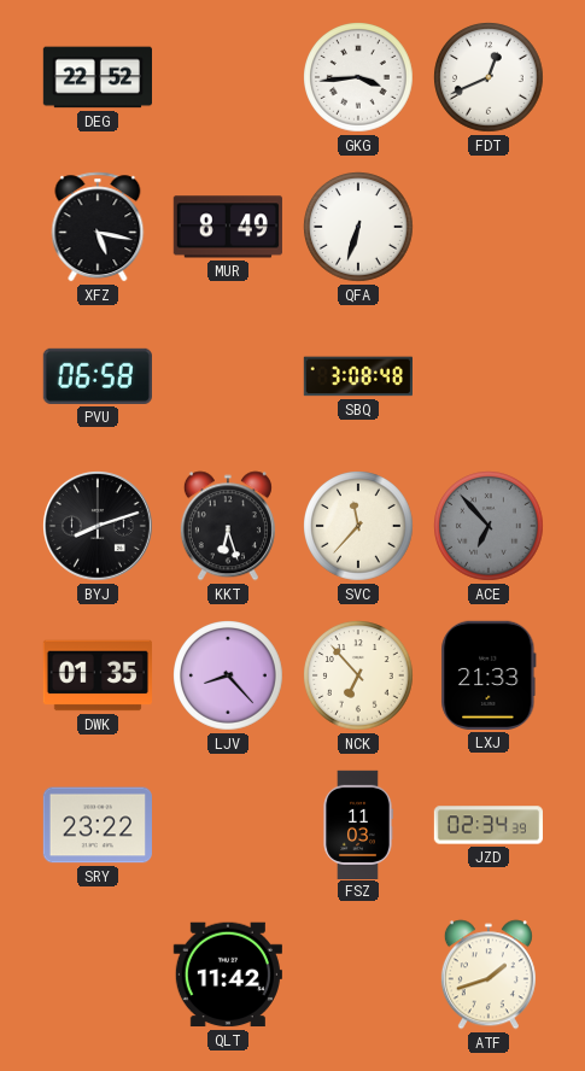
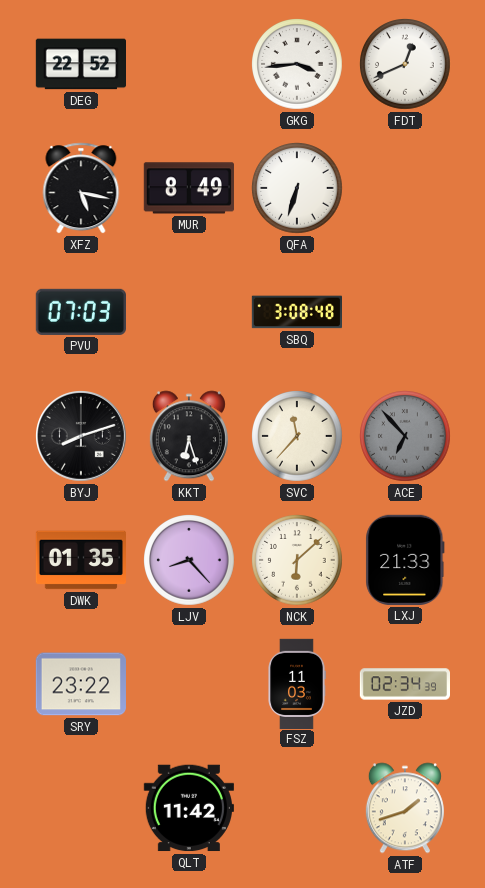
PVU: 06:58 -> 07:03
NCK: 6:53 -> 6:08
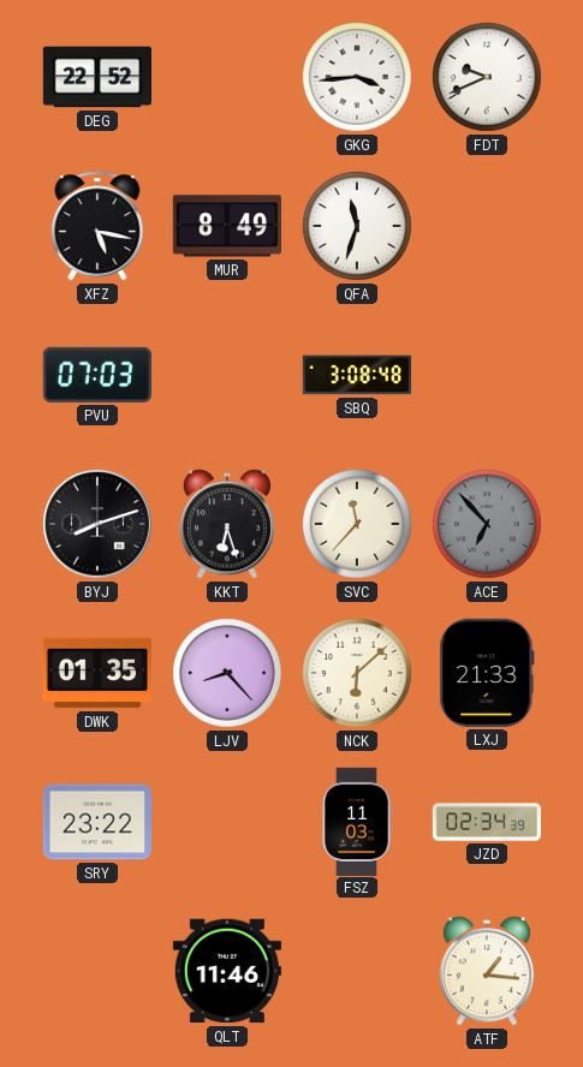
FDT: 12:41 -> 9:41
QFA: 6:33 -> 11:33
QLT: 11:42 -> 11:46
ATF: 1:42 -> 1:16
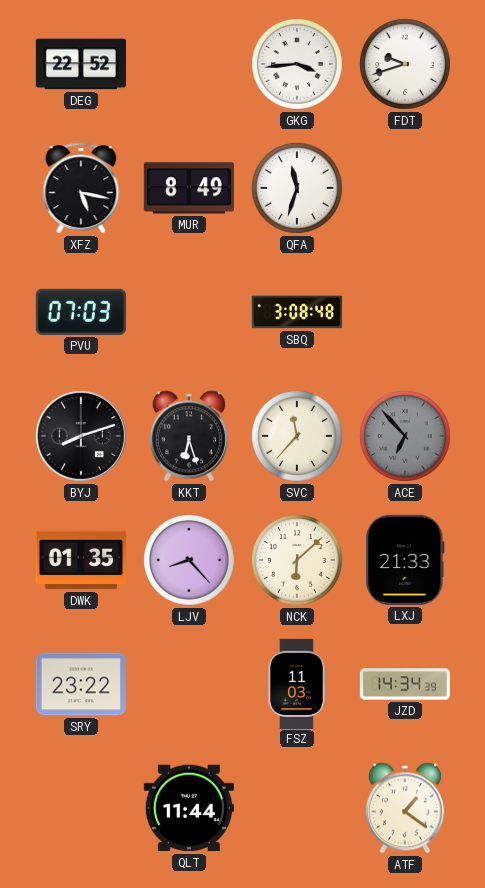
FDT: 9:41 -> 9:42
JZD: 02:34 -> 14:34
QLT: 11:46 -> 11:44
ATF: 1:16 -> 1:21
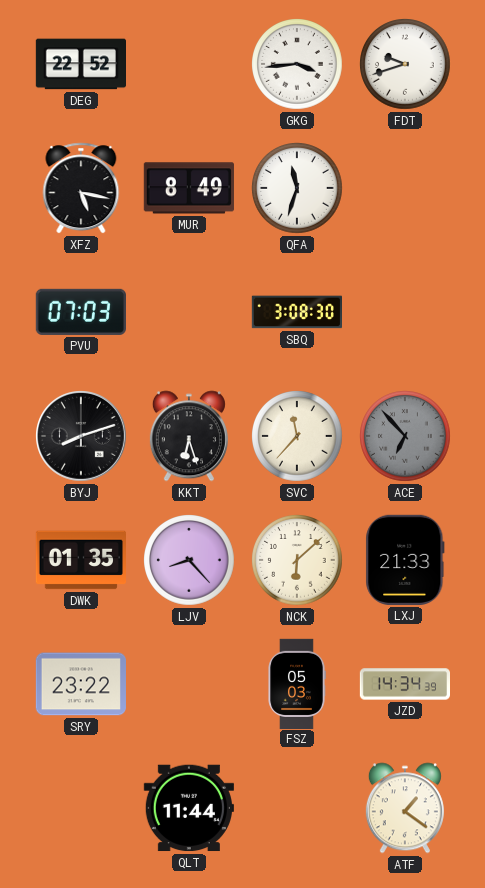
SBQ: 3:08:48 -> 3:08:30
FSZ: 11:03 -> 05:03
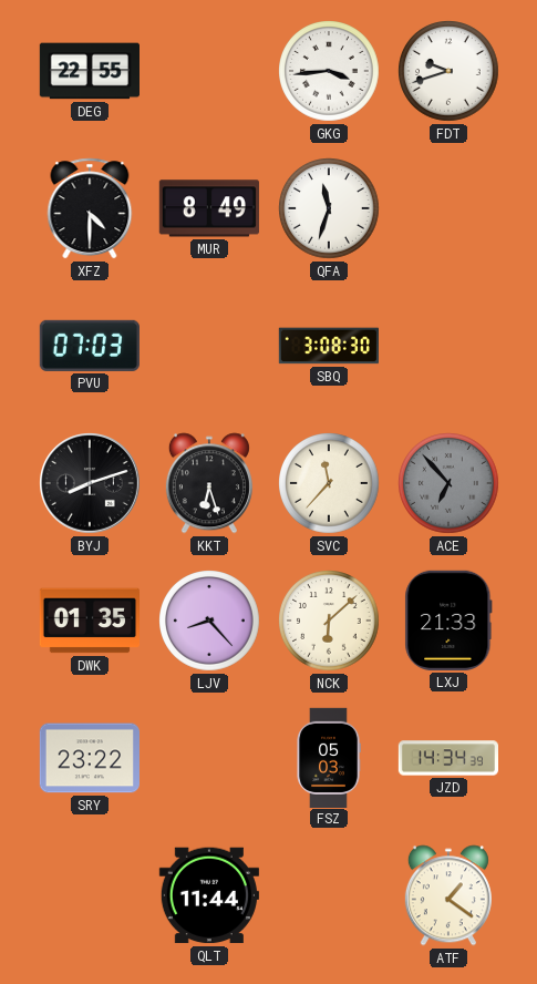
DEG: 22:52 -> 22:55
XFZ: 5:17 -> 4:30
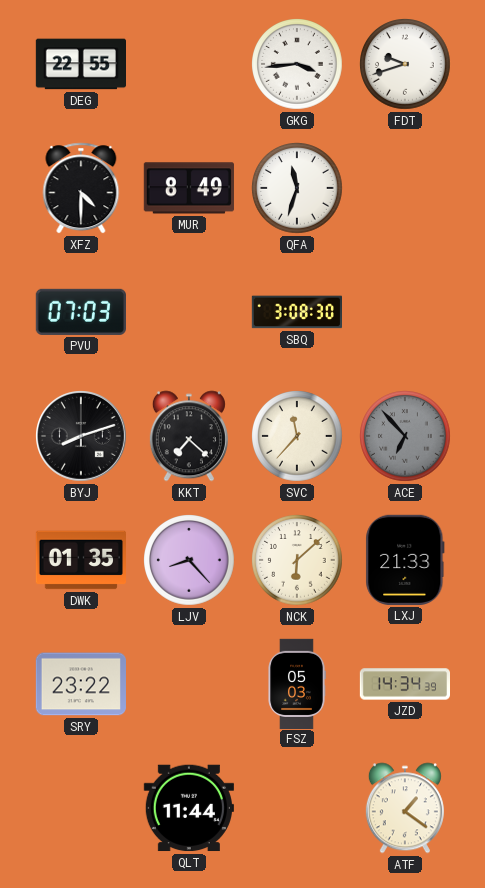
KKT: 6:27 -> 7:22
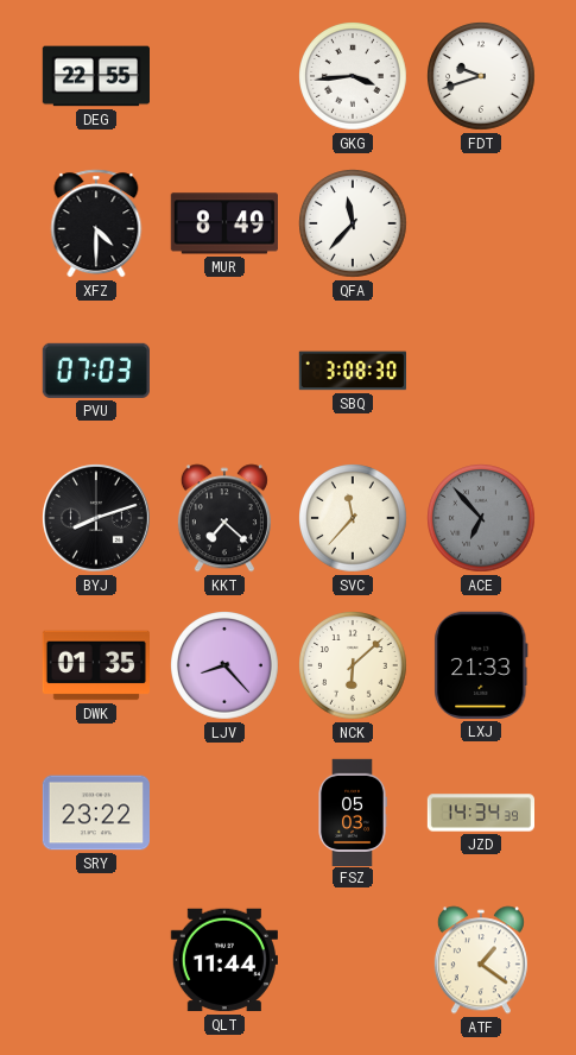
QFA: 11:33 -> 11:37
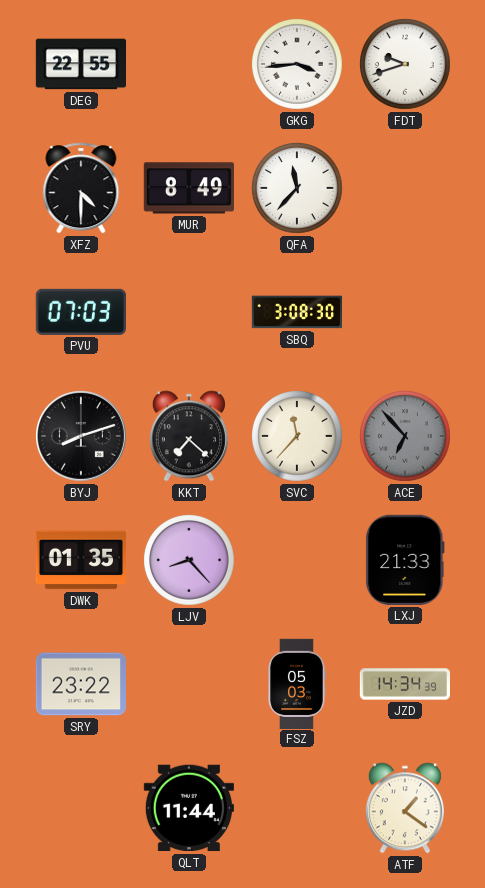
NCK: 6:08 -> none
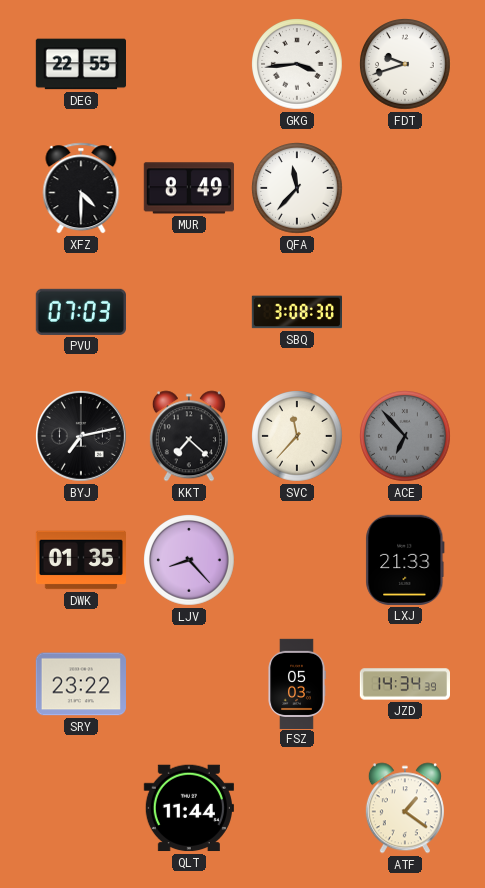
BYJ: 8:12 -> 7:13
